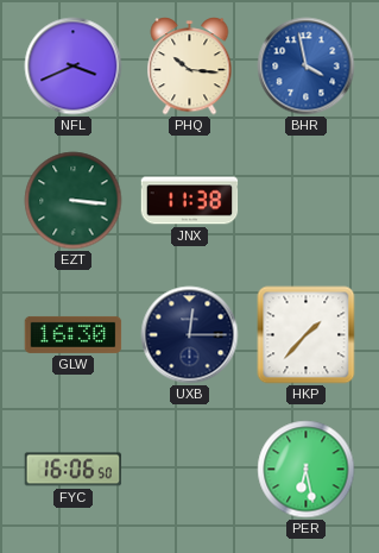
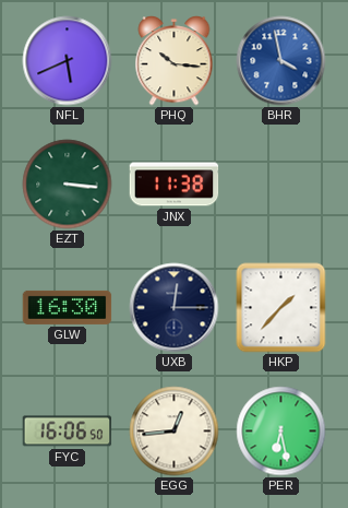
NFL: 3:41 -> 5:41
EGG: none -> 12:44
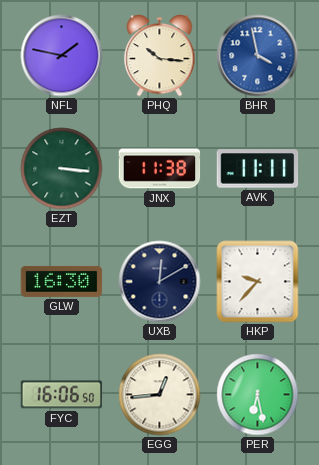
NFL: 5:41 -> 1:47
AVK: none -> 11:11
UXB: 12:15 -> 12:10
HKP: 1:37 -> 9:37
